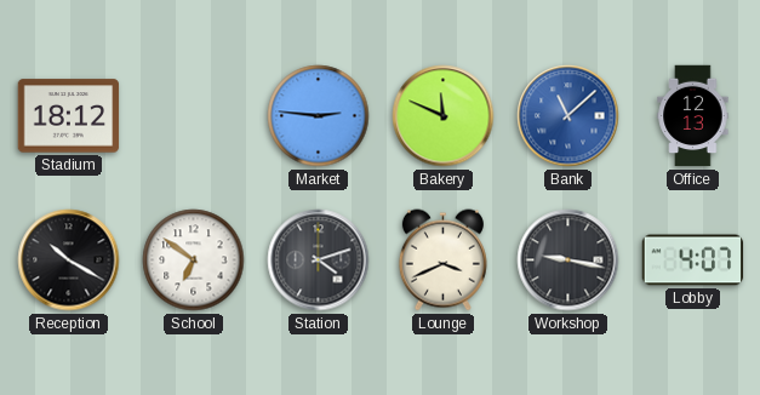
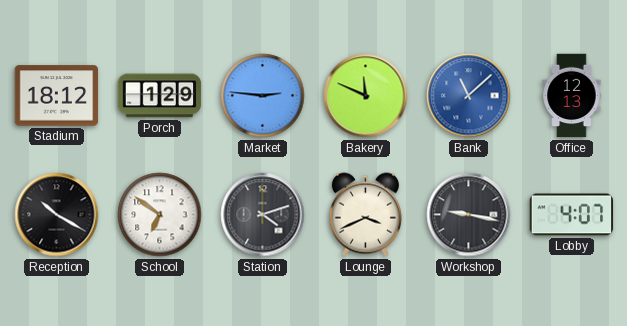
Porch: none -> 1:29
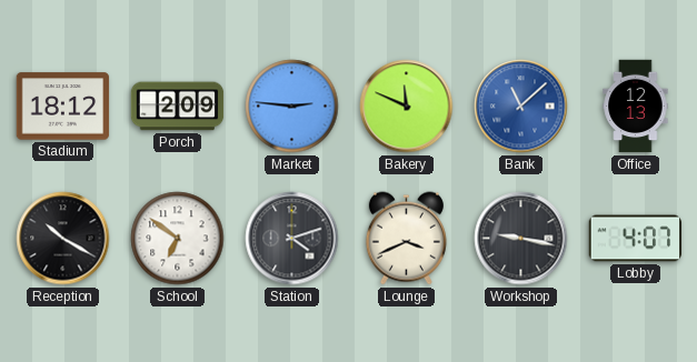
Porch: 1:29 -> 2:09
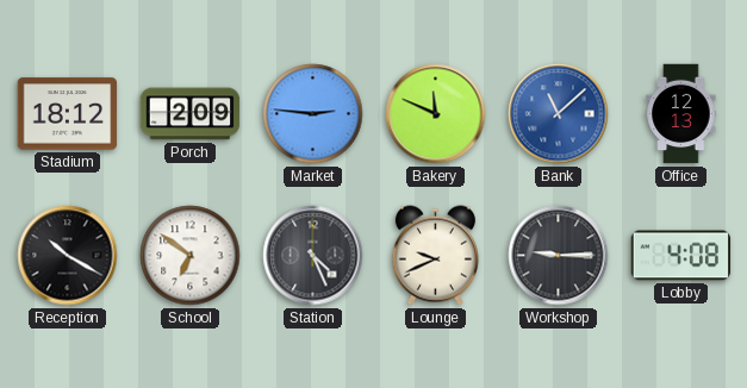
Station: 4:12 -> 4:26
Lounge: 3:41 -> 9:41
Workshop: 9:17 -> 9:15
Lobby: 4:07 -> 4:08
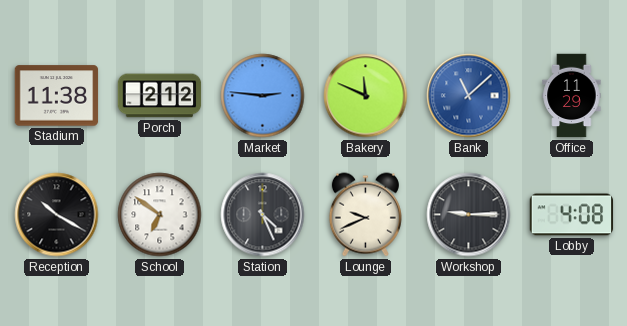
Stadium: 18:12 -> 11:38
Porch: 2:09 -> 2:12
Office: 12:13 -> 11:29
